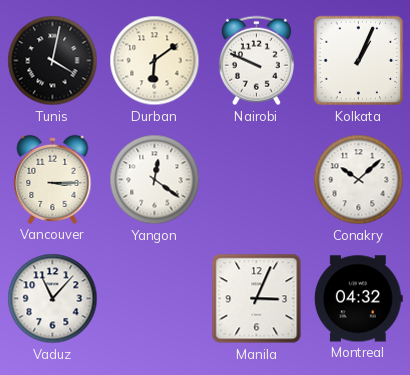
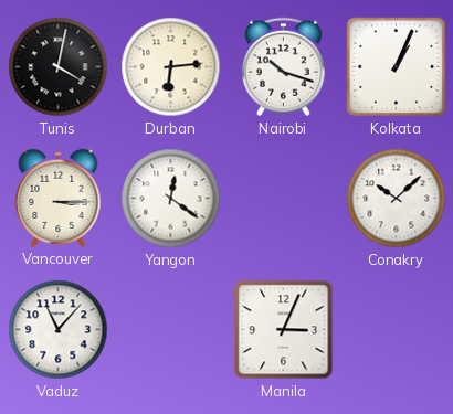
Durban: 6:09 -> 6:14
Nairobi: 9:49 -> 10:18
Montreal: 04:32 -> none
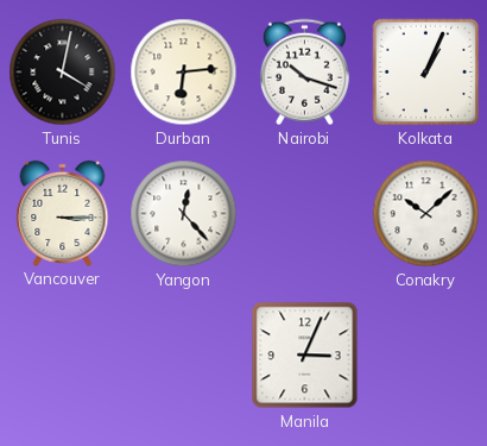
Yangon: 12:21 -> 12:23
Vaduz: 11:07 -> none
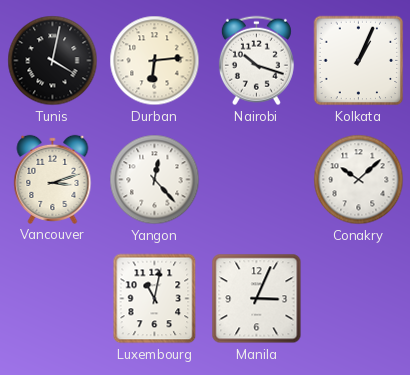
Vancouver: 3:15 -> 3:12
Luxembourg: none -> 11:02
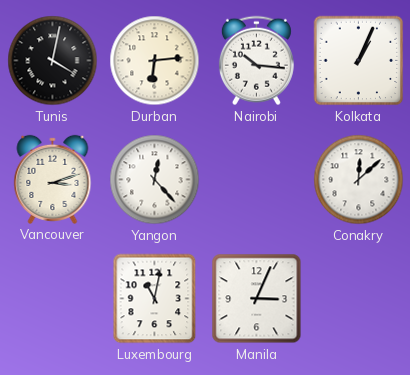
Nairobi: 10:18 -> 10:16
Conakry: 10:08 -> 12:08
